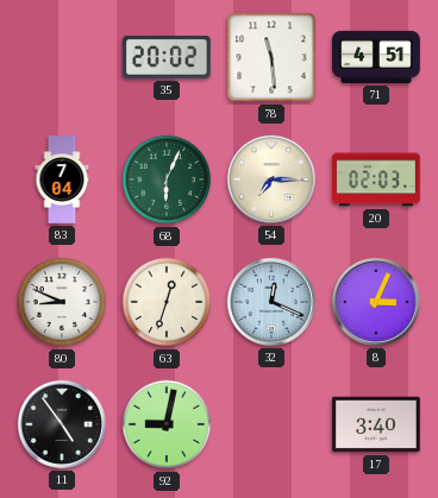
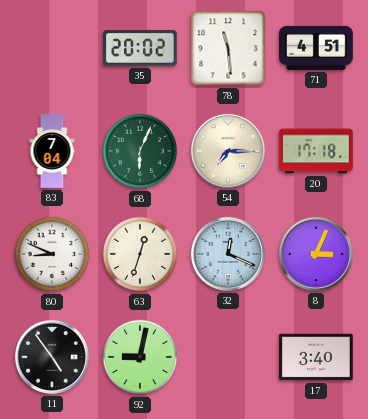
20: 02:03 -> 17:18
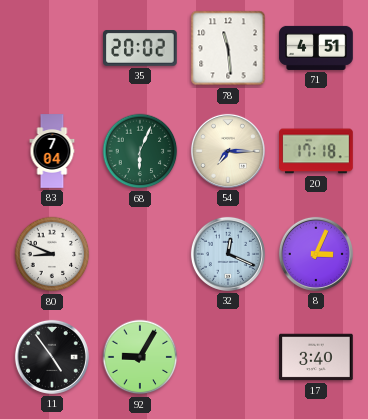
63: 12:33 -> none
92: 9:02 -> 9:05
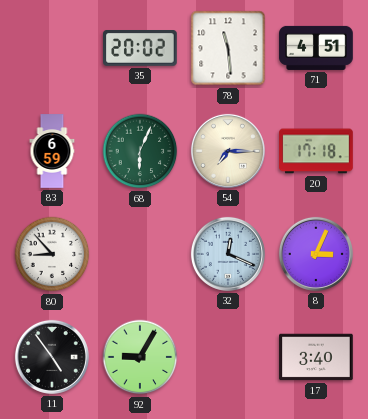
83: 7:04 -> 6:59
80: 8:49 -> 8:53
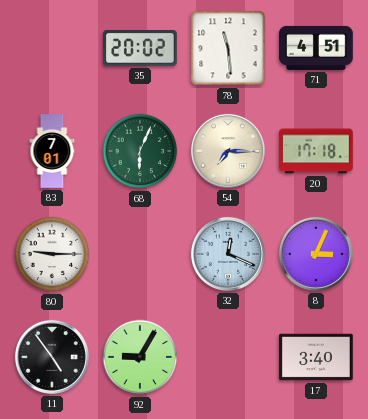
83: 6:59 -> 7:01
80: 8:53 -> 9:15
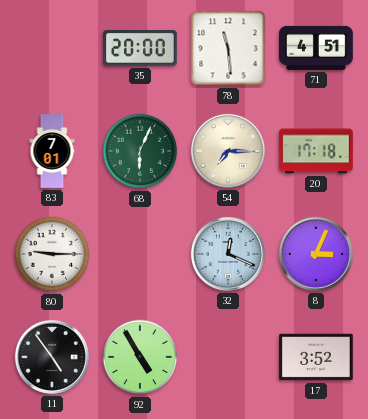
35: 20:02 -> 20:00
92: 9:05 -> 4:55
17: 3:40 -> 3:52
